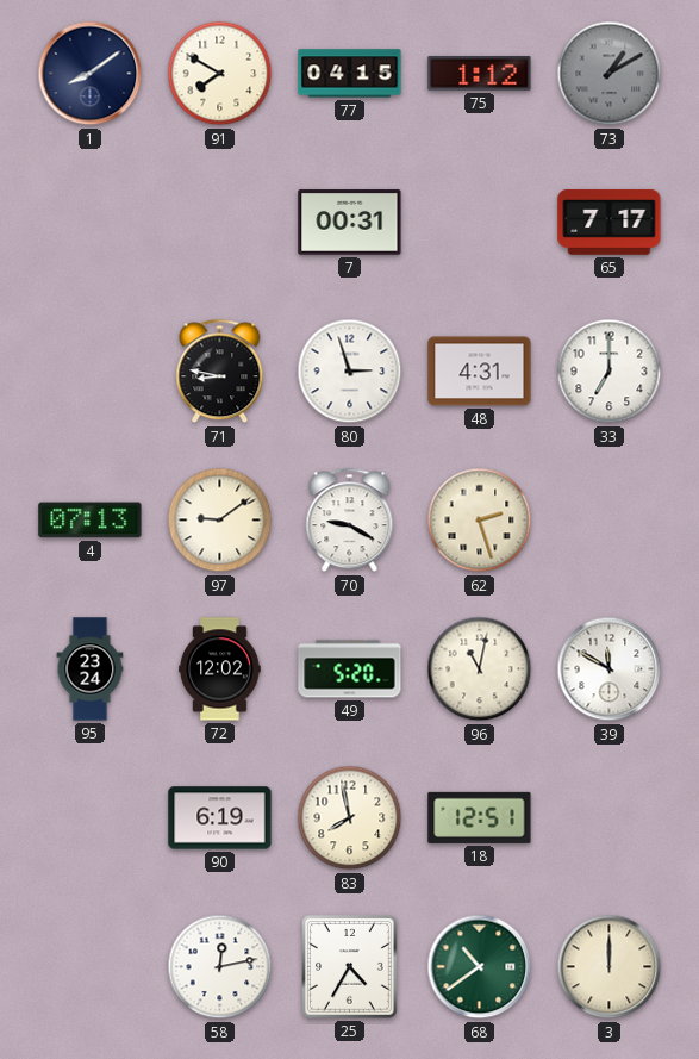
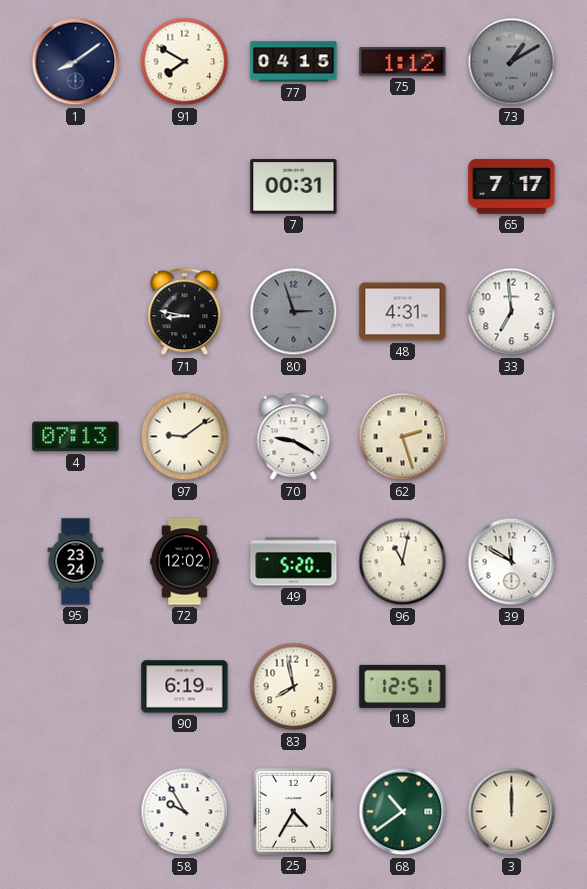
80 dial: white -> grey
33: 7:00 -> 6:59
58: 12:13 -> 9:55
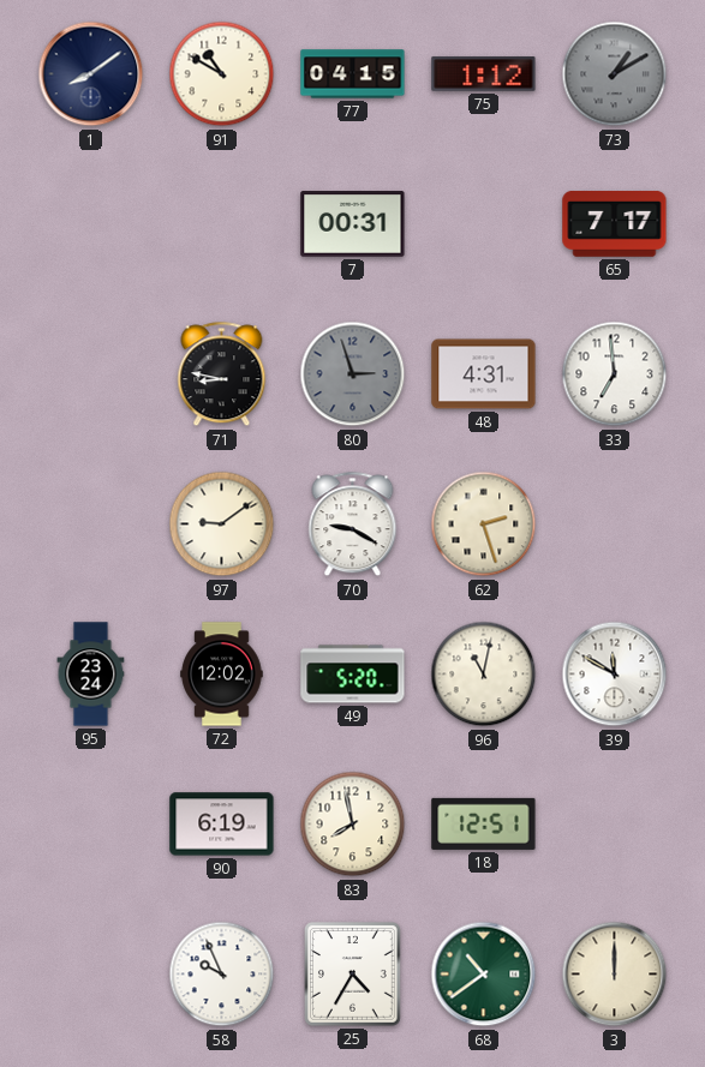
91: 7:50 -> 10:50
4: 07:13 -> none
58: 9:55 -> 9:56
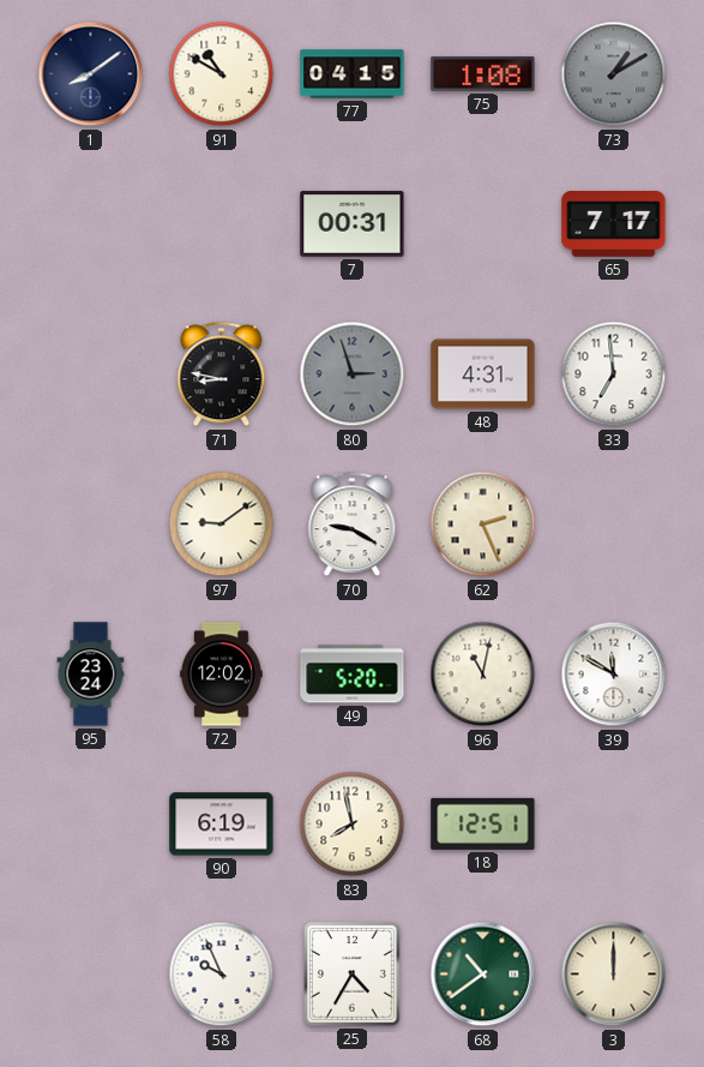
75: 1:12 -> 1:08
62: 2:27 -> 2:26
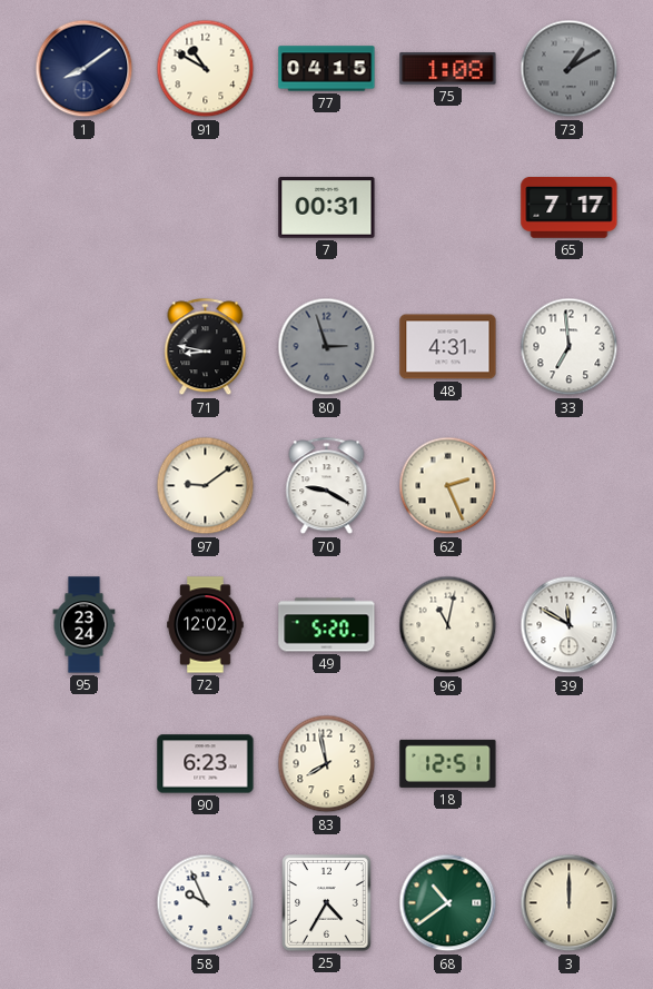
90: 6:19 -> 6:23
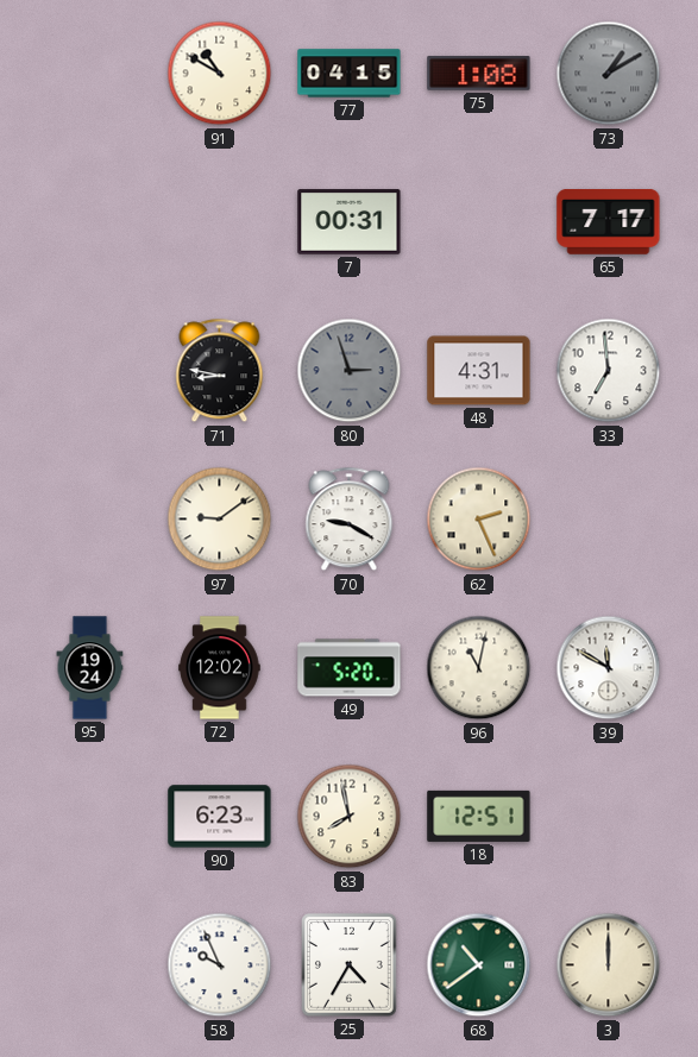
1: 8:09 -> none
95: 23:24 -> 19:24
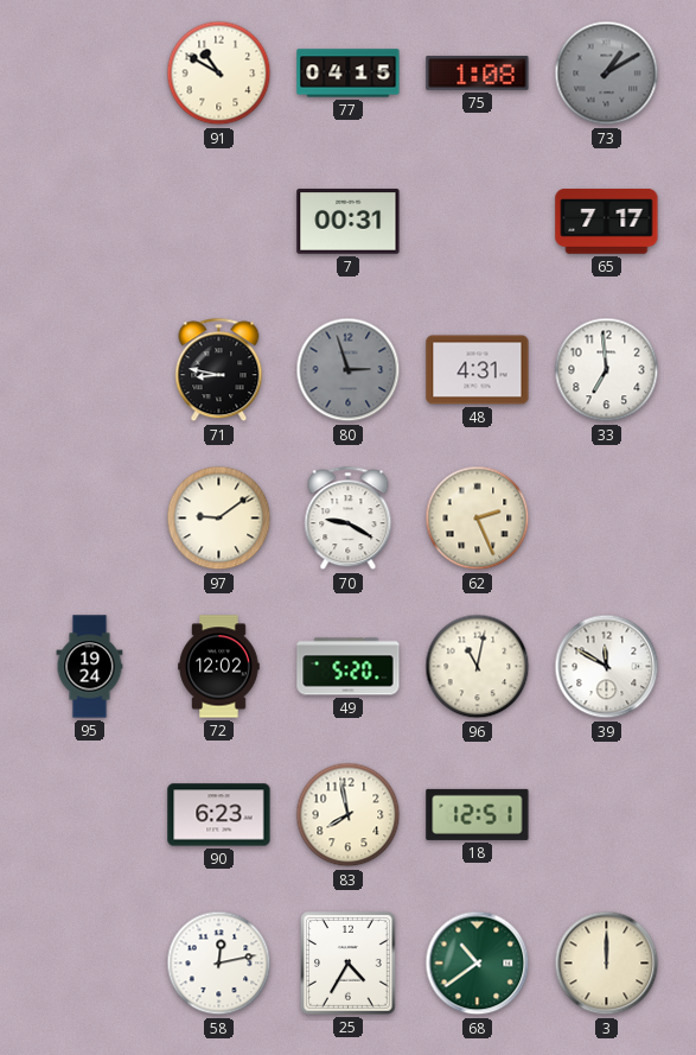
58: 9:56 -> 12:13
